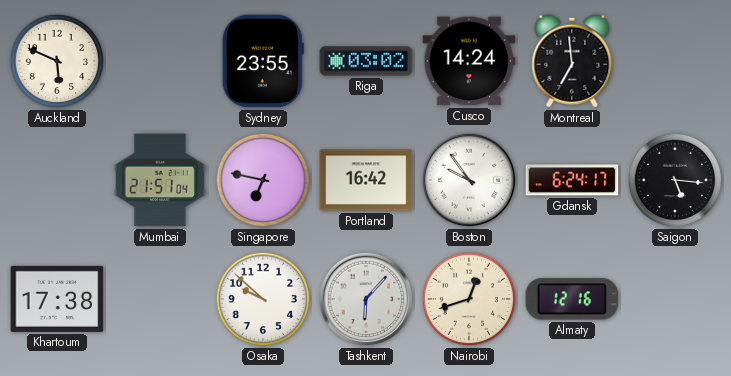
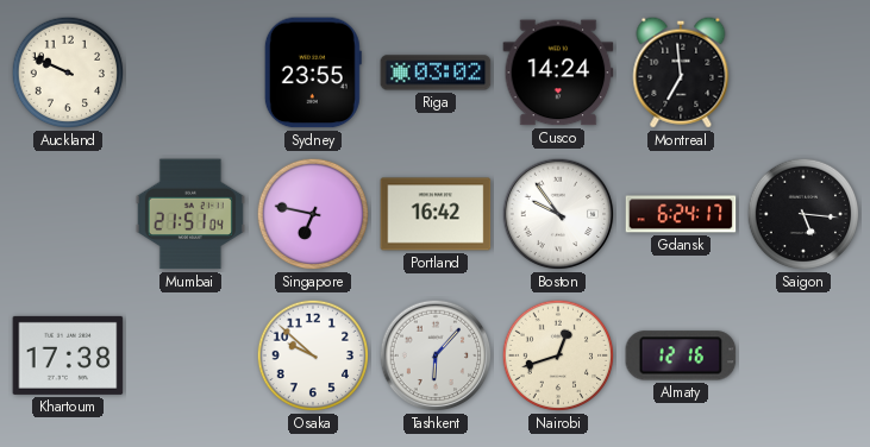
Auckland: 5:49 -> 9:49
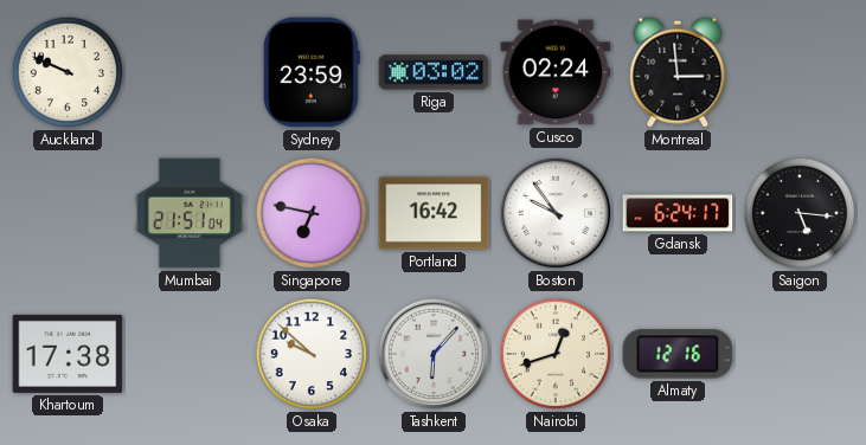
Sydney: 23:55 -> 23:59
Cusco: 14:24 -> 02:24
Montreal: 6:59 -> 2:59
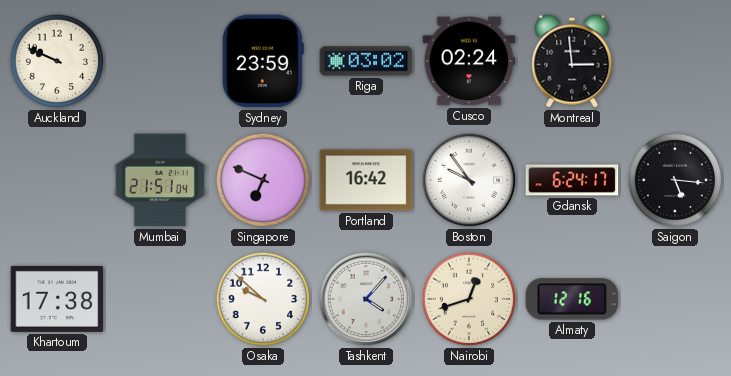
Singapore: 6:47 -> 6:49
Tashkent: 6:07 -> 4:07
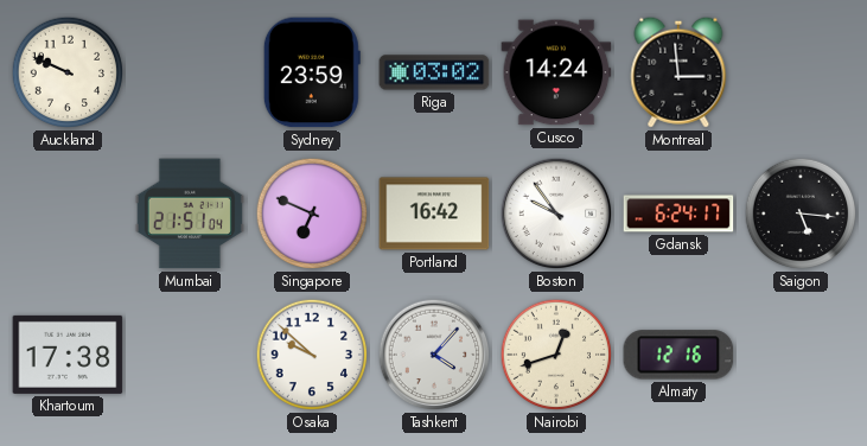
Cusco: 02:24 -> 14:24
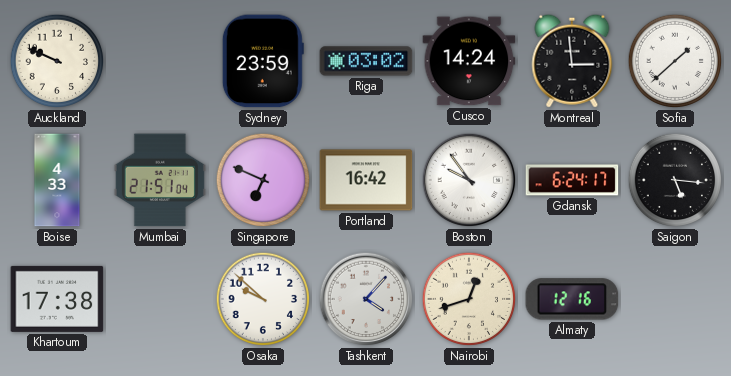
Sofia: none -> 1:38
Boise: none -> 4:33
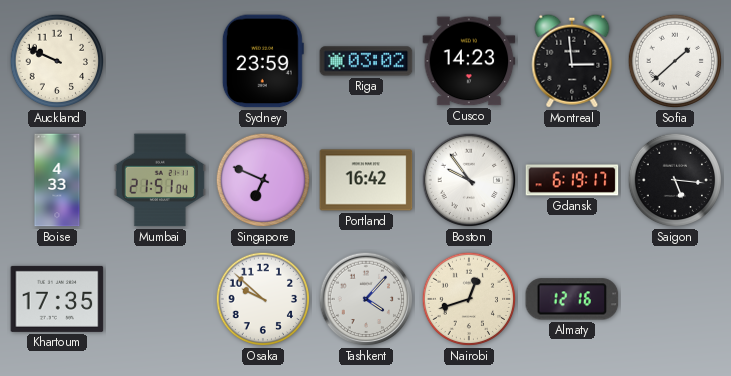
Cusco: 14:24 -> 14:23
Gdansk: 6:24 -> 6:19
Khartoum: 17:38 -> 17:35
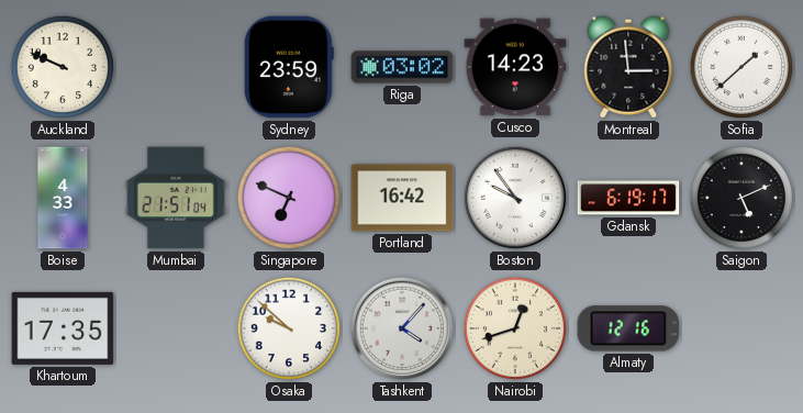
Saigon: 5:16 -> 5:11
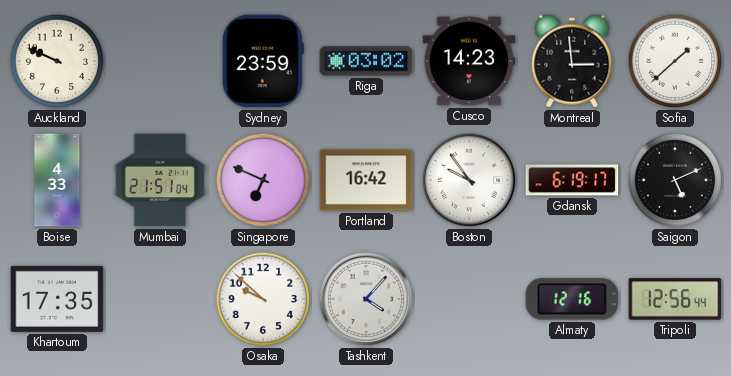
Nairobi: 12:42 -> none
Tripoli: none -> 12:56
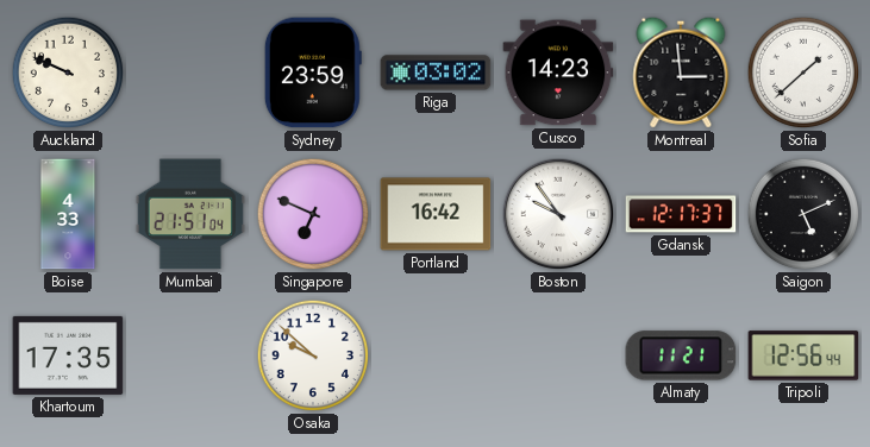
Gdansk: 6:19 -> 12:17
Tashkent: 4:07 -> none
Almaty: 12:16 -> 11:21
